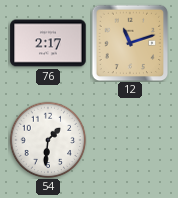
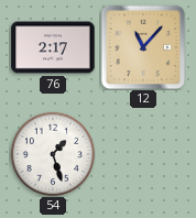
12: 11:12 -> 11:07
54: 1:31 -> 1:27
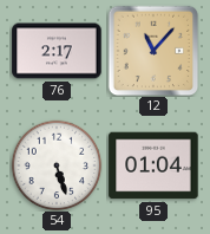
54: 1:27 -> 5:27
95: none -> 01:04
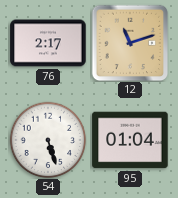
12: 11:07 -> 11:12
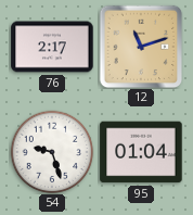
54: 5:27 -> 9:27
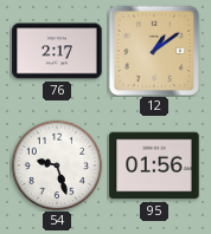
12: 11:12 -> 1:09
95: 01:04 -> 01:56
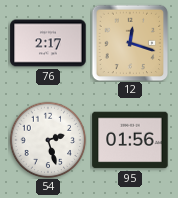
12: 1:09 -> 12:18
54: 9:27 -> 2:27
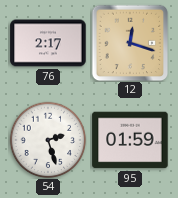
95: 01:56 -> 01:59
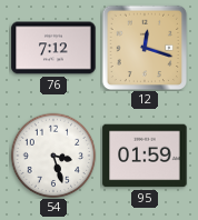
76: 2:17 -> 7:12
54: 2:27 -> 3:27
